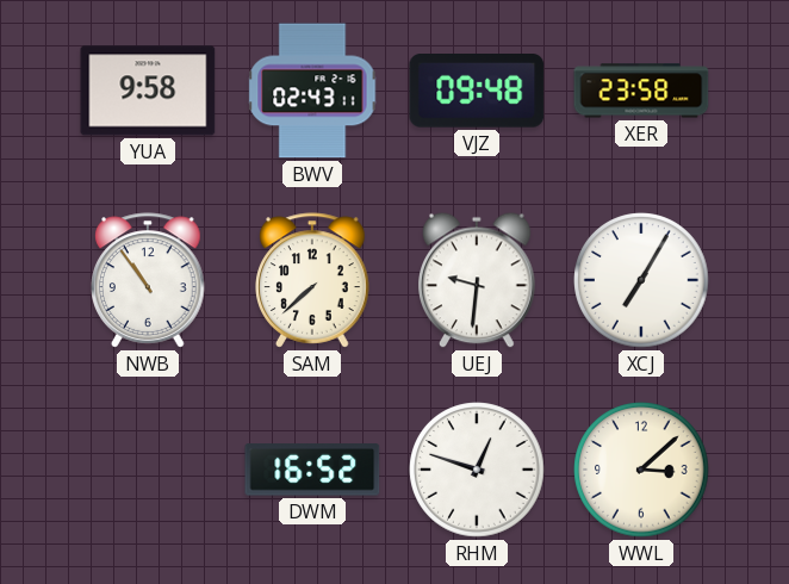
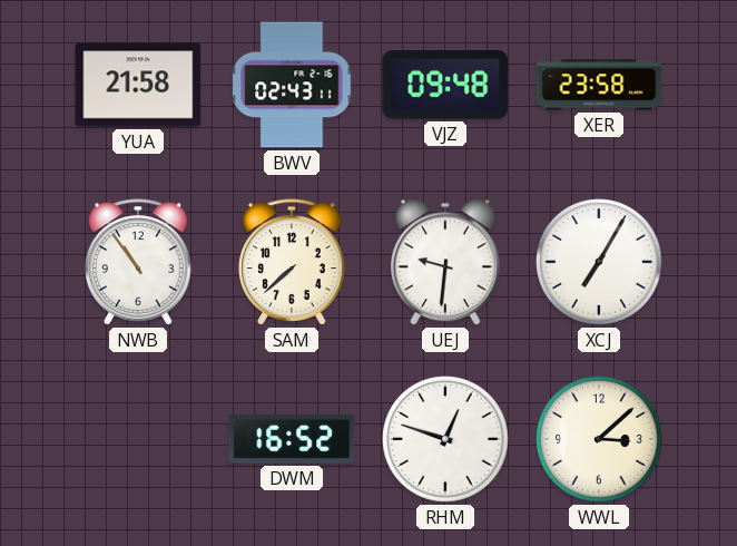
YUA: 9:58 -> 21:58
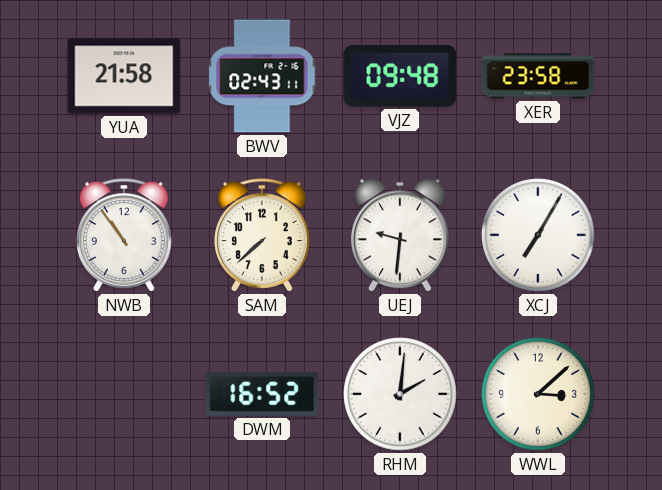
RHM: 12:48 -> 2:01
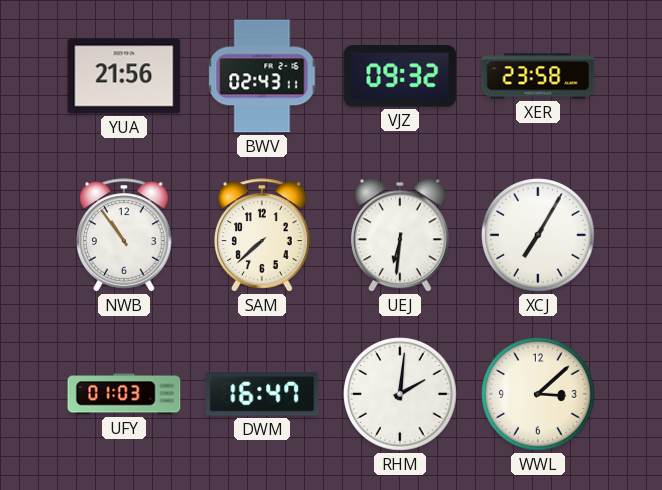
YUA: 21:58 -> 21:56
VJZ: 09:48 -> 09:32
UEJ: 9:31 -> 6:31
UFY: none -> 01:03
DWM: 16:52 -> 16:47
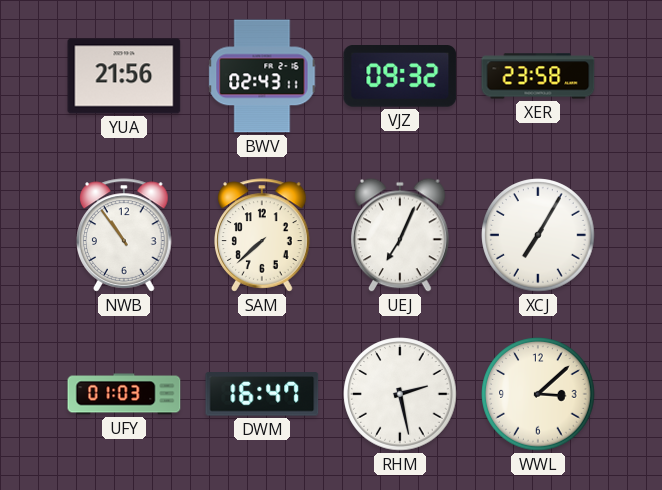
UEJ: 6:31 -> 7:04
RHM: 2:01 -> 2:28
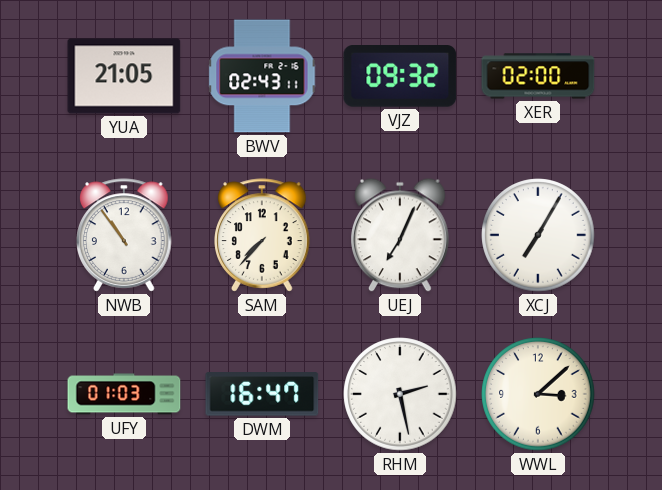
YUA: 21:56 -> 21:05
XER: 23:58 -> 02:00
SAM: 7:38 -> 7:37
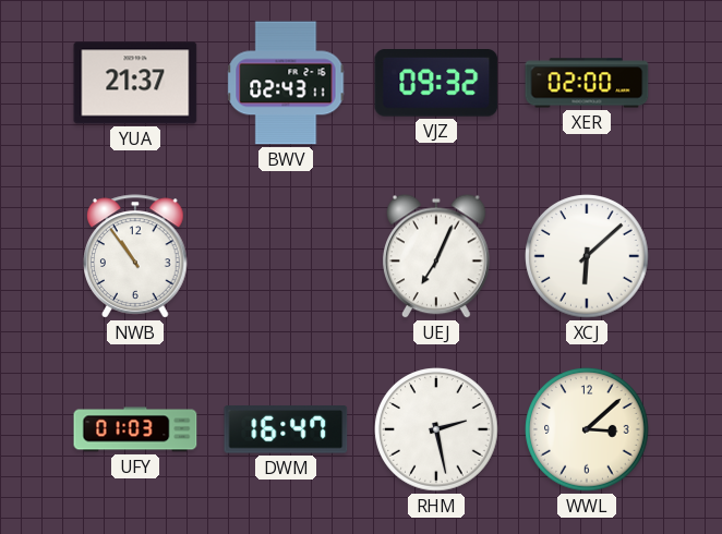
YUA: 21:05 -> 21:37
SAM: 7:37 -> none
XCJ: 7:05 -> 6:08
